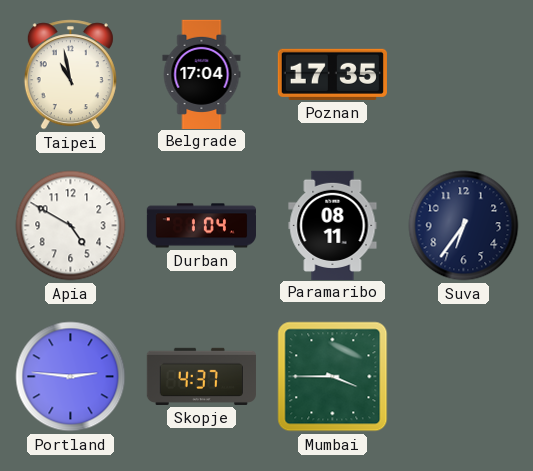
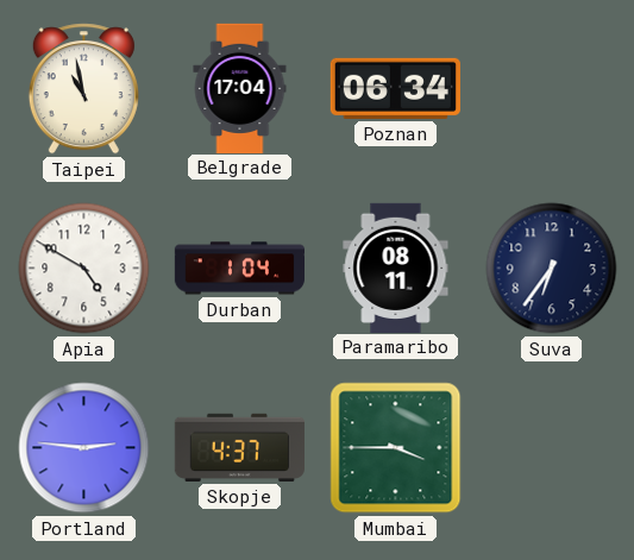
Poznan: 17:35 -> 06:34
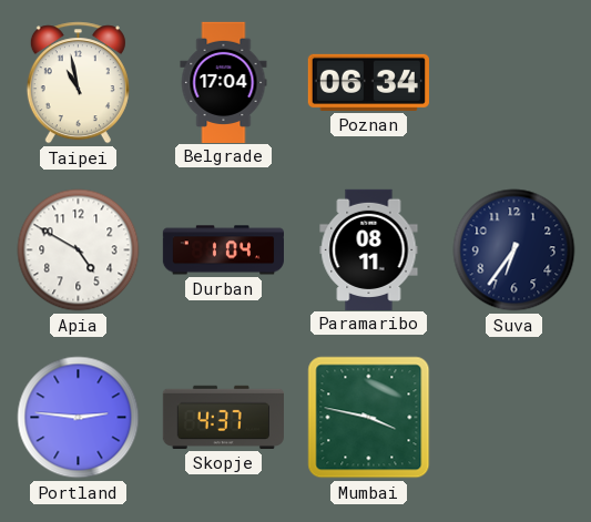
Mumbai: 3:45 -> 3:47
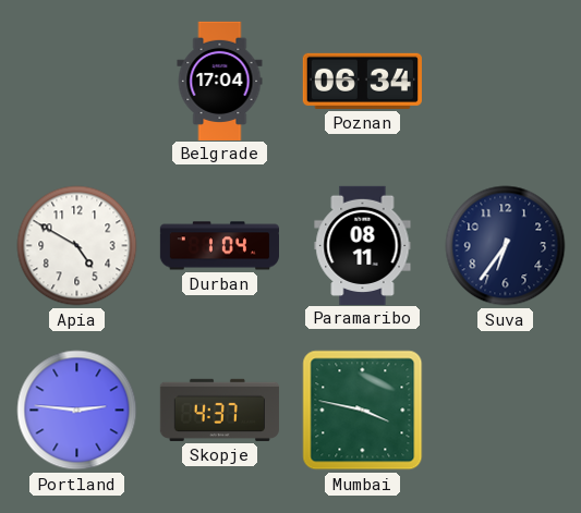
Taipei: 10:58 -> none
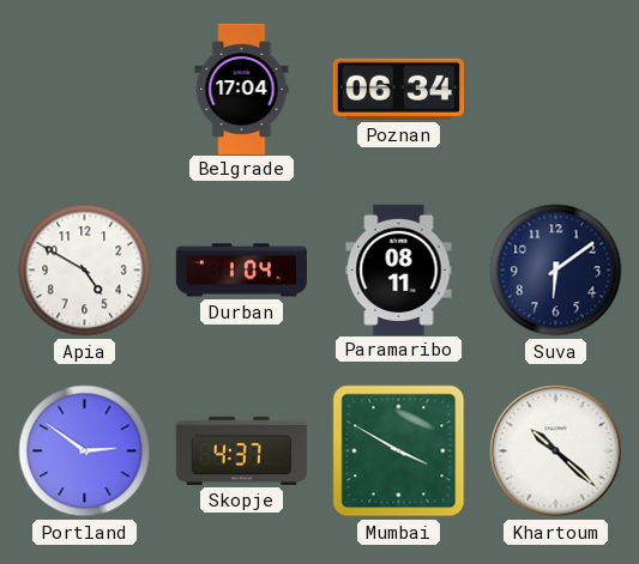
Suva: 6:36 -> 6:09
Portland: 2:46 -> 2:51
Mumbai: 3:47 -> 3:50
Khartoum: none -> 10:22
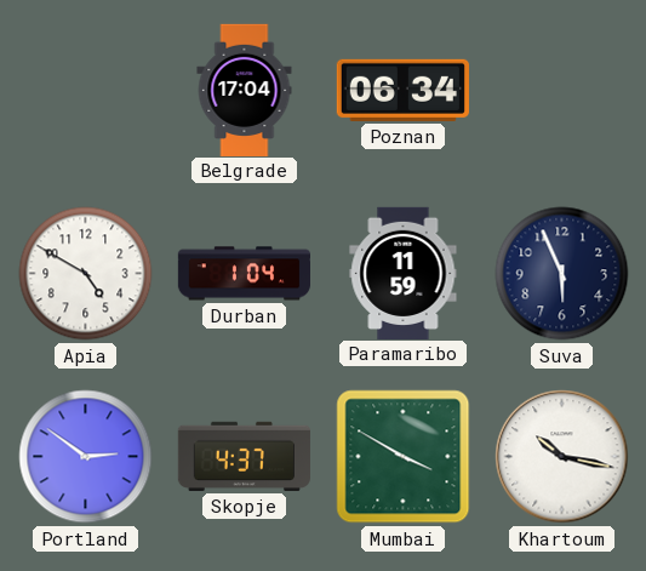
Paramaribo: 08:11 -> 11:59
Suva: 6:09 -> 5:56
Khartoum: 10:22 -> 10:17
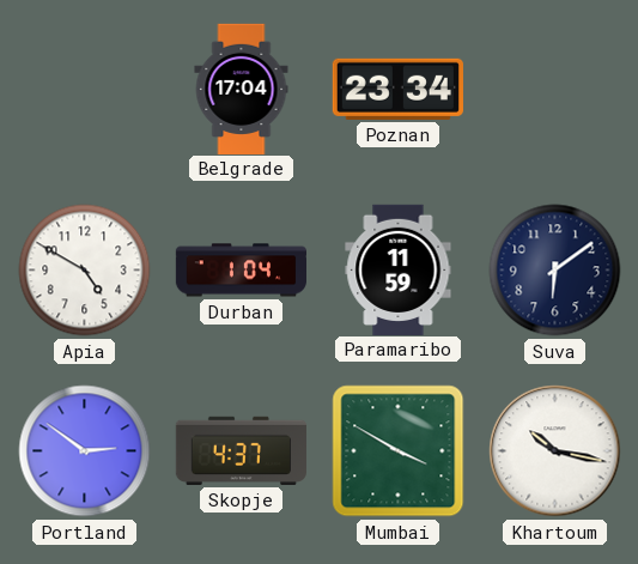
Poznan: 06:34 -> 23:34
Suva: 5:56 -> 6:09
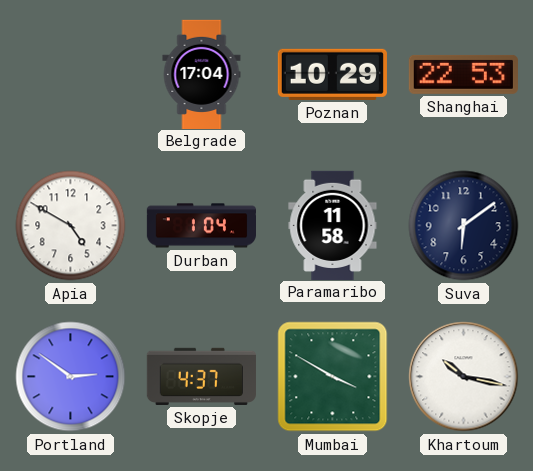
Poznan: 23:34 -> 10:29
Shanghai: none -> 22:53
Paramaribo: 11:59 -> 11:58
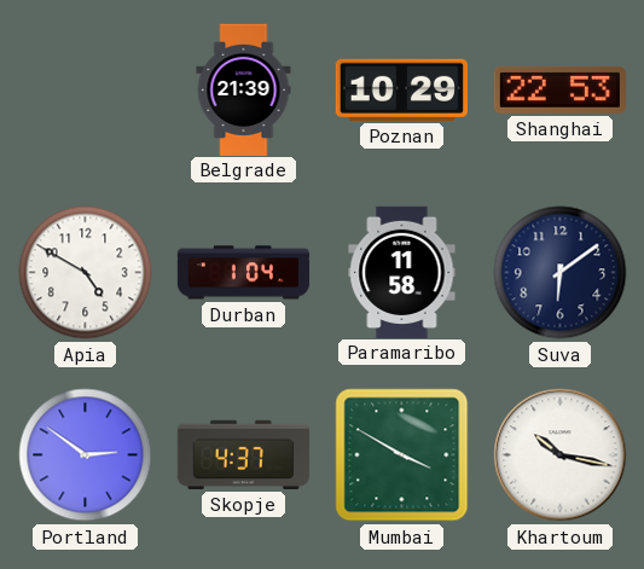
Belgrade: 17:04 -> 21:39
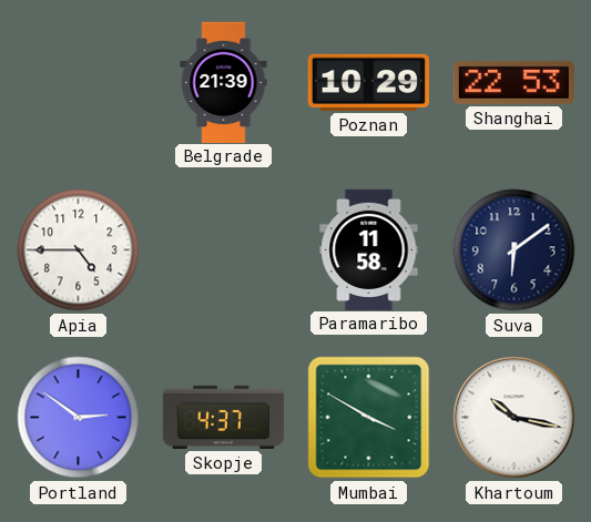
Apia: 4:50 -> 4:45
Durban: 1:04 -> none
